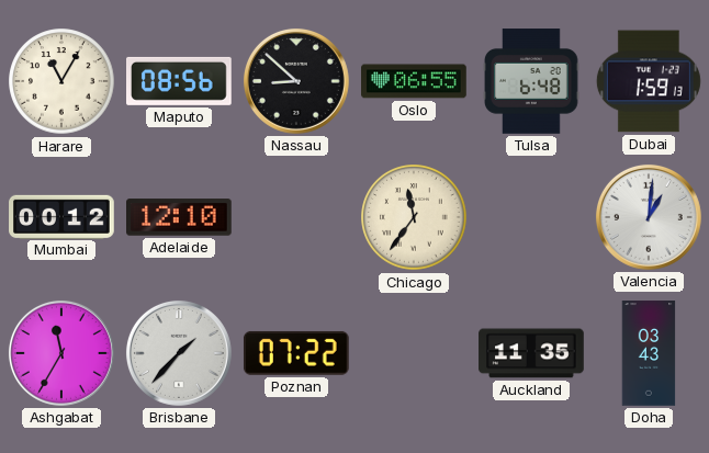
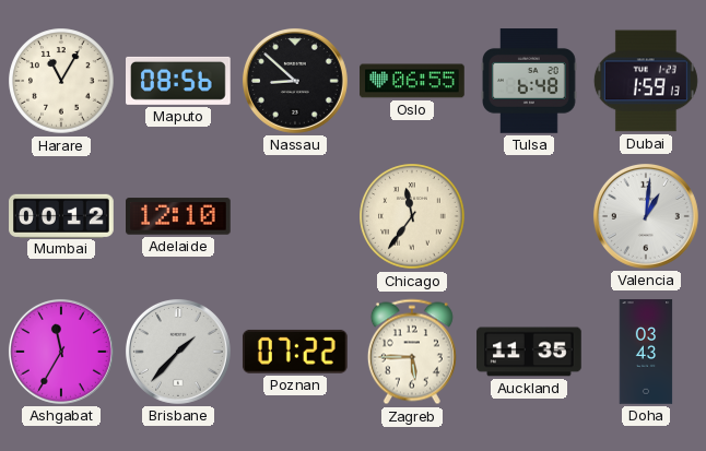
Zagreb: none -> 5:45
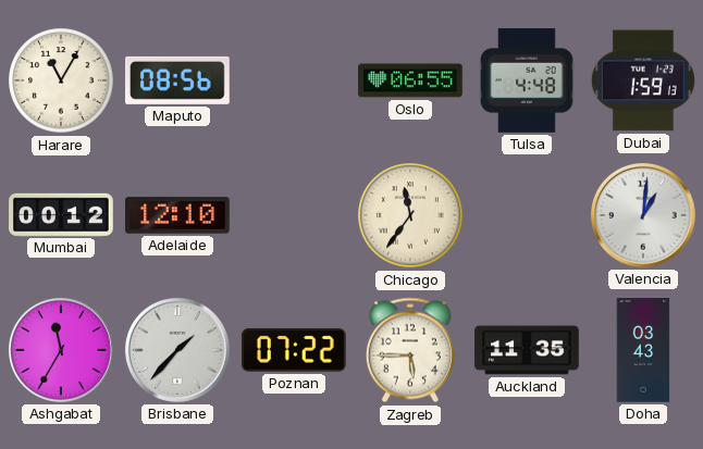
Nassau: 8:52 -> none
Tulsa: 6:48 -> 4:48
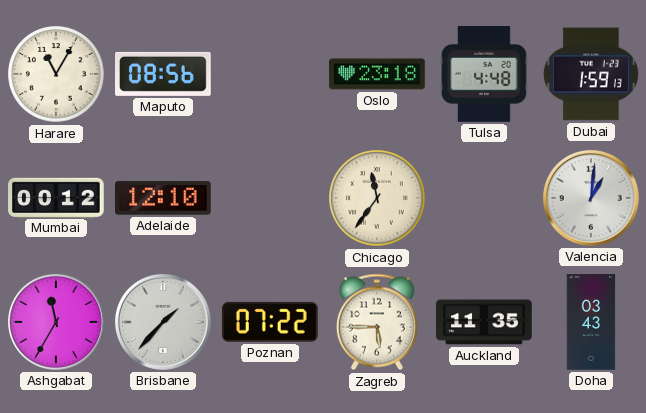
Oslo: 06:55 -> 23:18
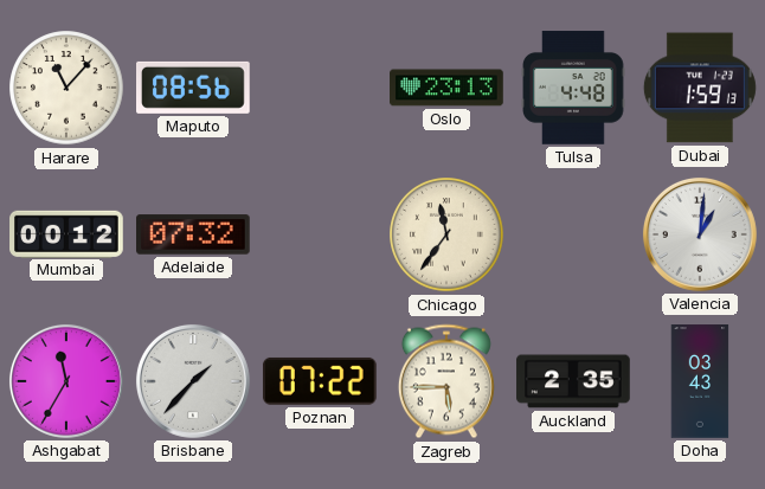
Harare: 11:05 -> 11:07
Oslo: 23:18 -> 23:13
Adelaide: 12:10 -> 07:32
Auckland: 11:35 -> 2:35
